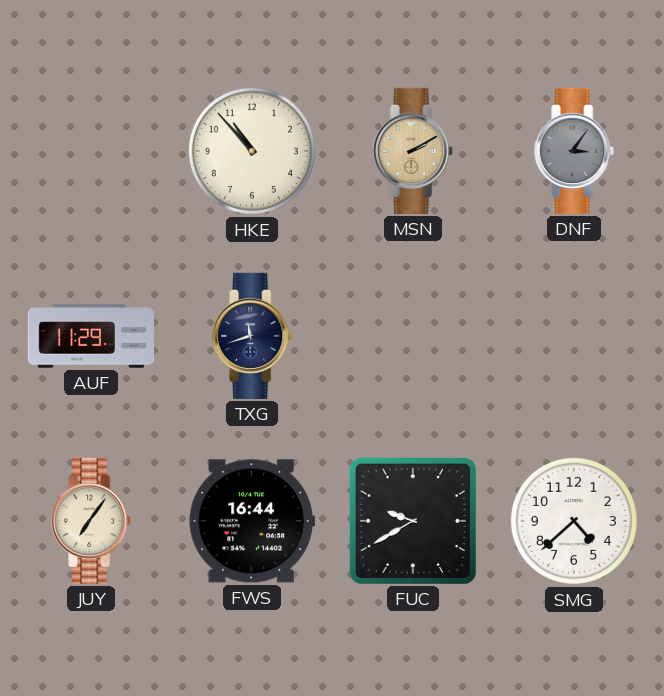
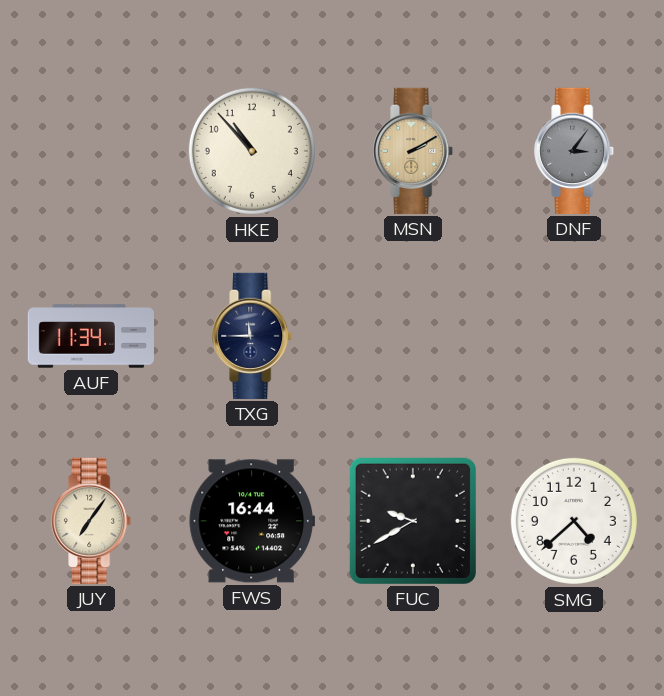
AUF: 11:29 -> 11:34
TXG: 11:42 -> 11:45
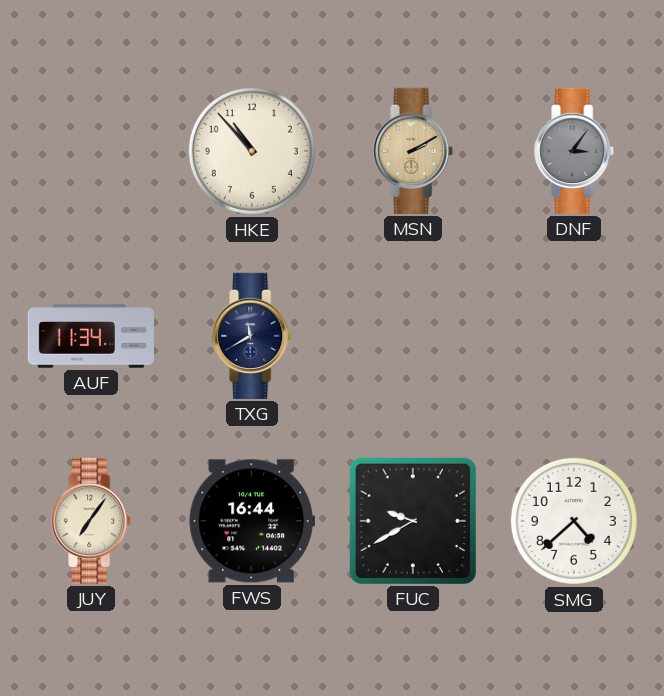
TXG: 11:45 -> 11:40
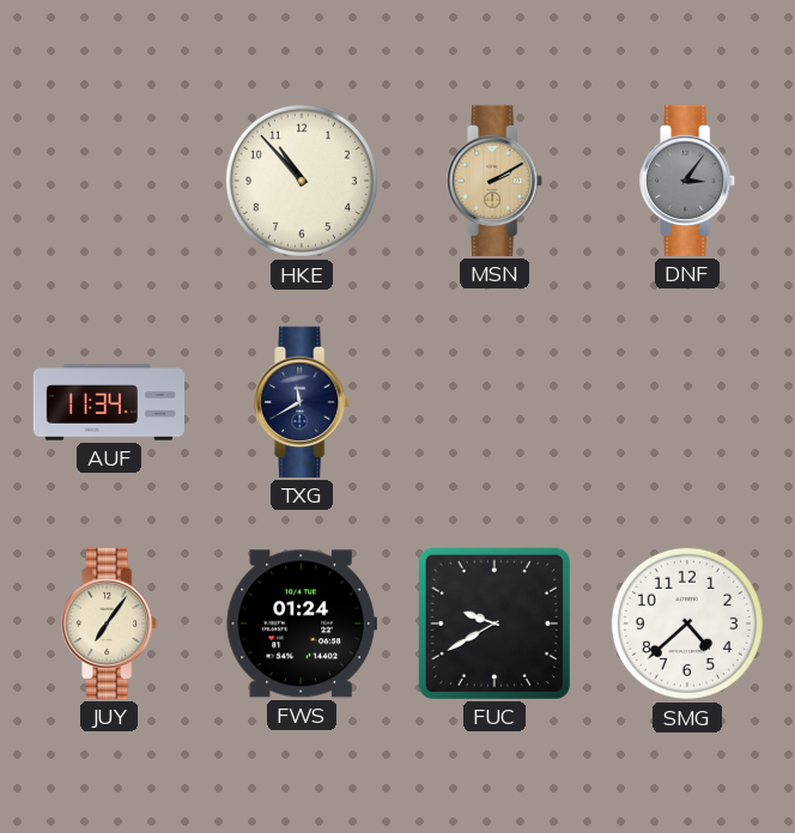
FWS: 16:44 -> 01:24
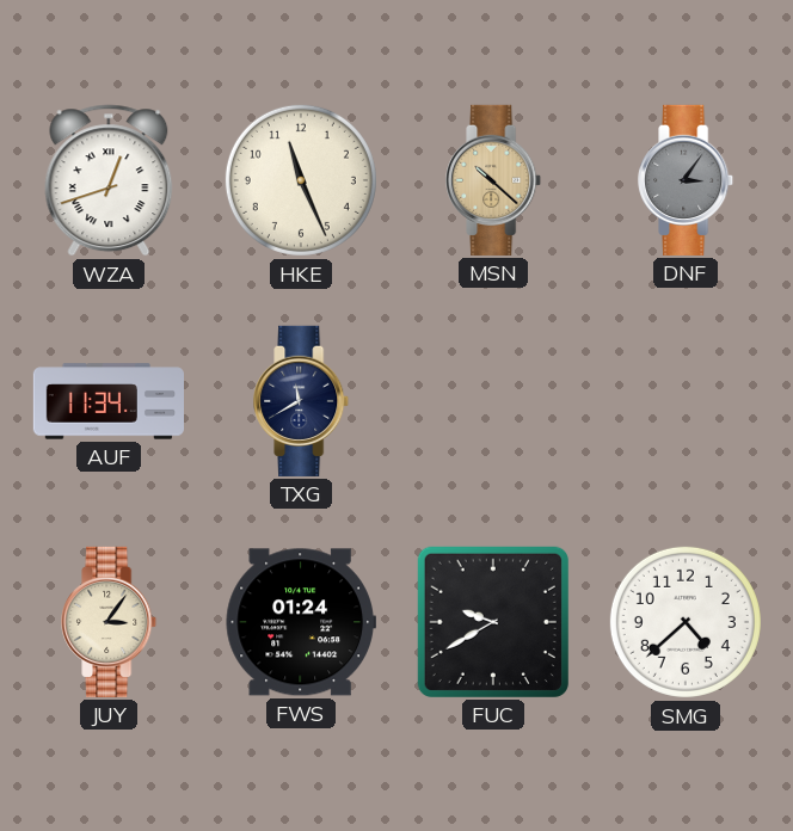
WZA: none -> 12:42
HKE: 10:53 -> 11:26
MSN: 2:10 -> 10:22
JUY: 7:06 -> 3:06
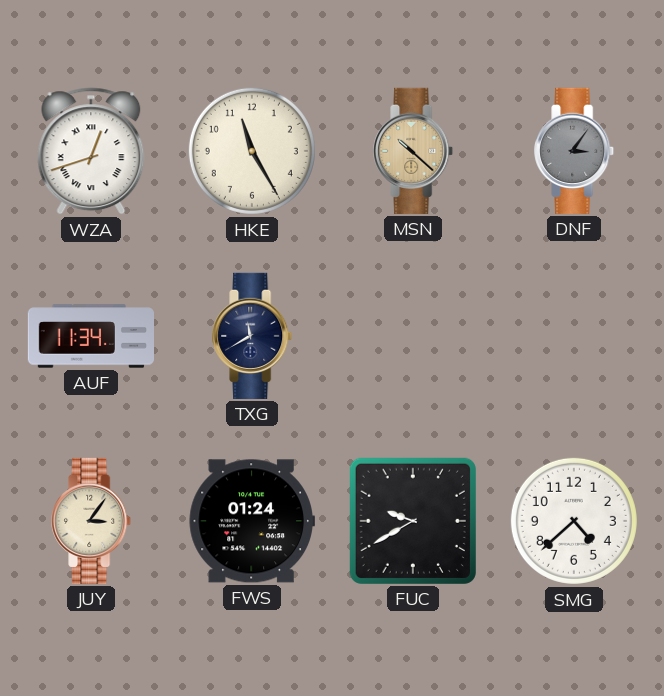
HKE: 11:26 -> 11:25
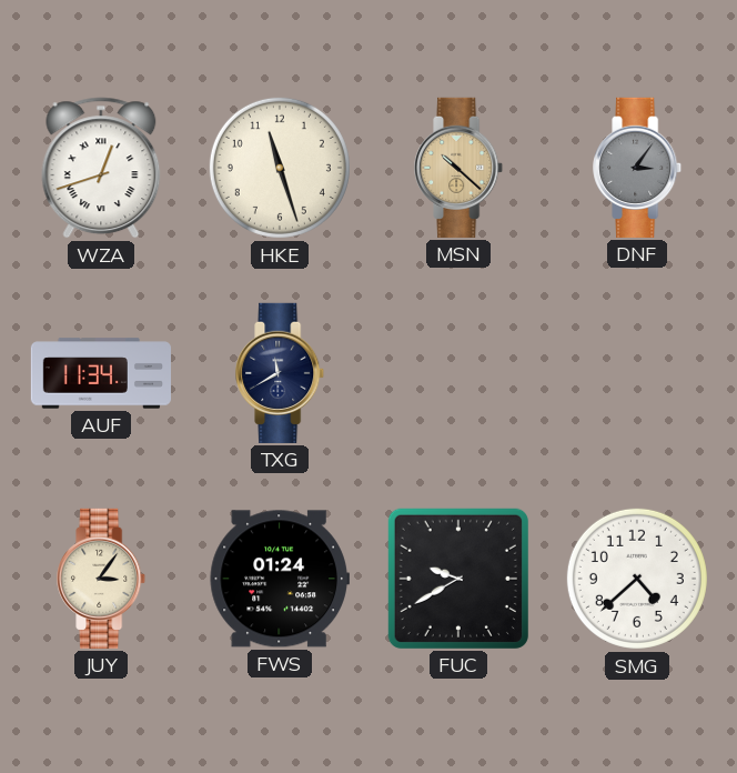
HKE: 11:25 -> 11:27
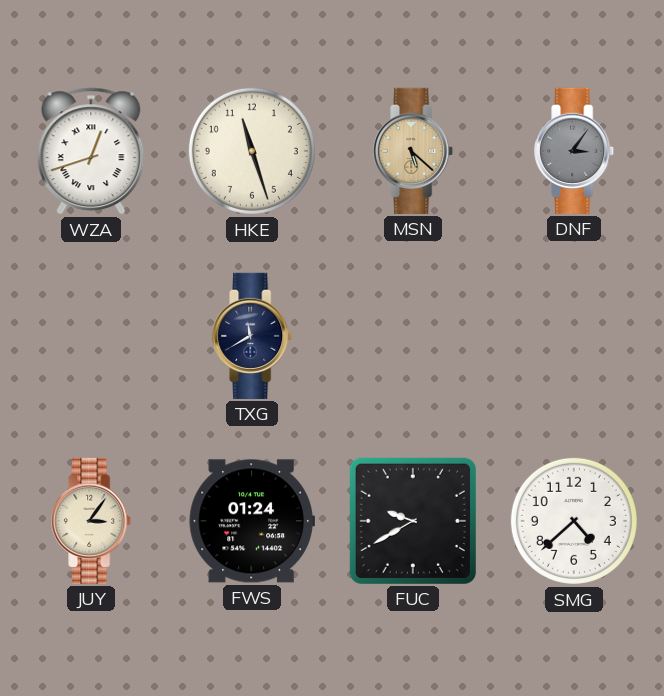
MSN: 10:22 -> 5:22
AUF: 11:34 -> none
